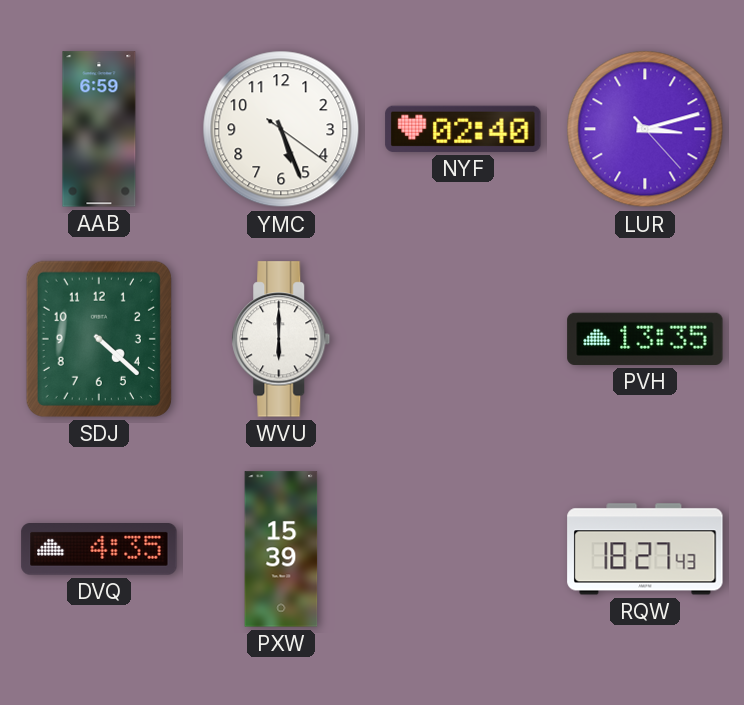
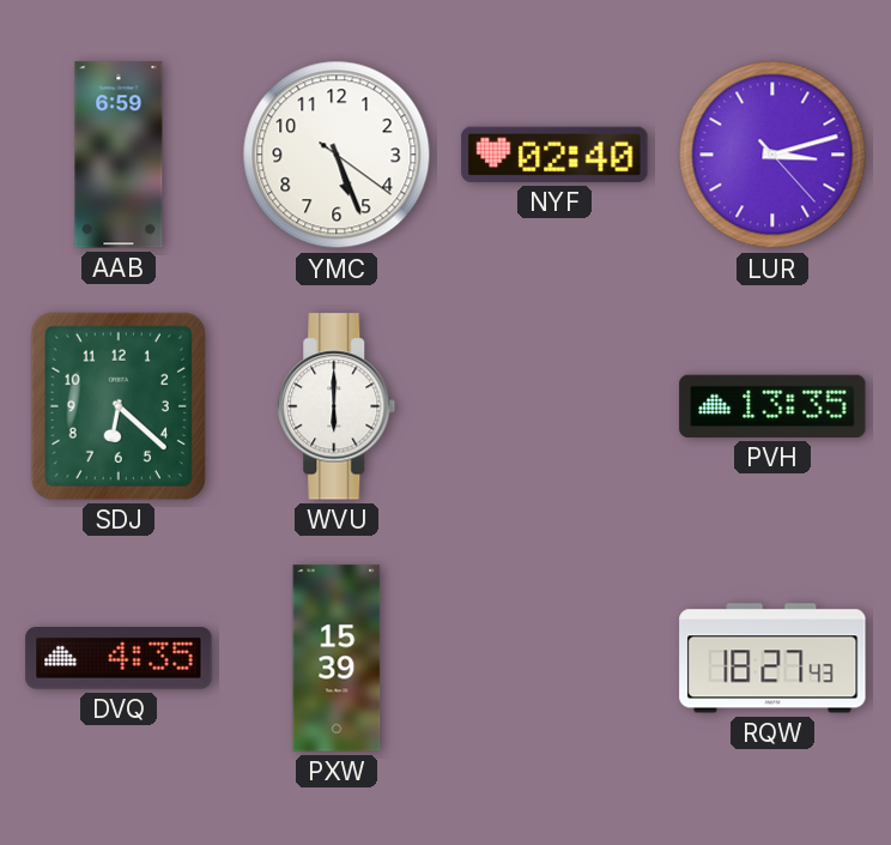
SDJ: 4:22 -> 6:22
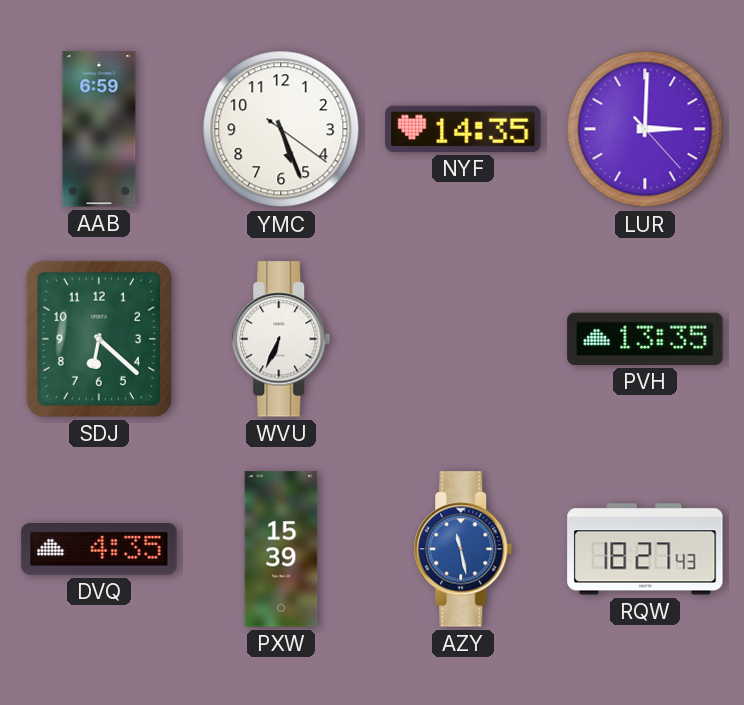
NYF: 02:40 -> 14:35
LUR: 3:12 -> 3:00
WVU: 6:00 -> 6:34
AZY: none -> 11:28
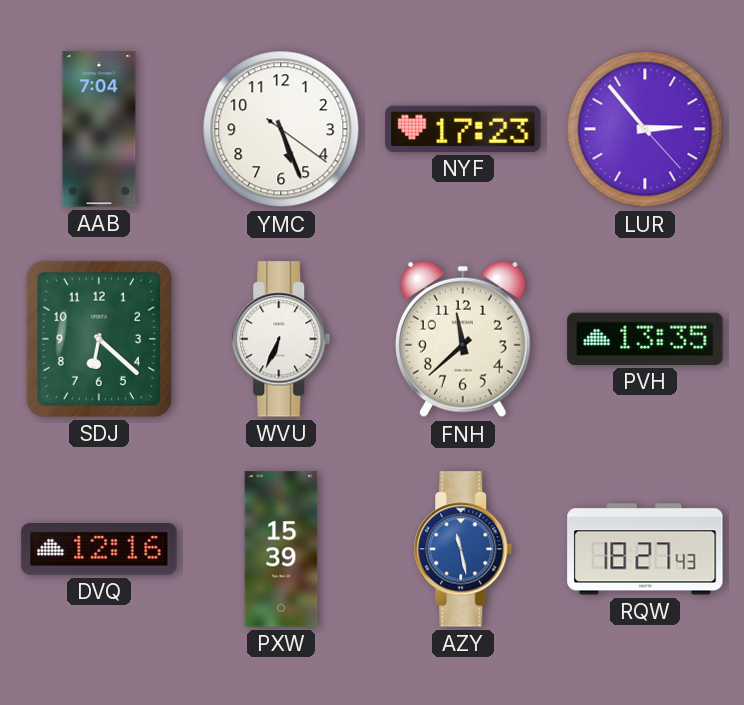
AAB: 6:59 -> 7:04
NYF: 14:35 -> 17:23
LUR: 3:00 -> 2:53
FNH: none -> 11:38
DVQ: 4:35 -> 12:16
